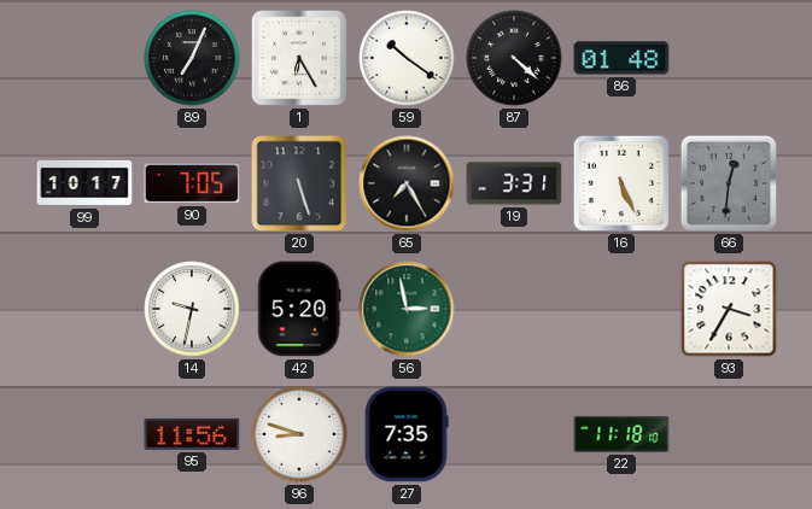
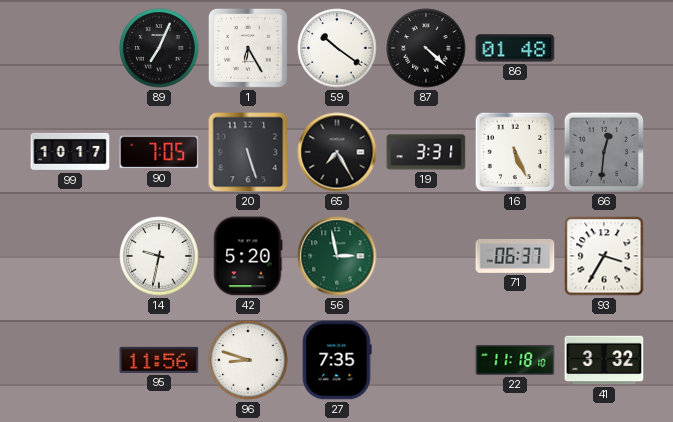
71: none -> 06:37
41: none -> 3:32
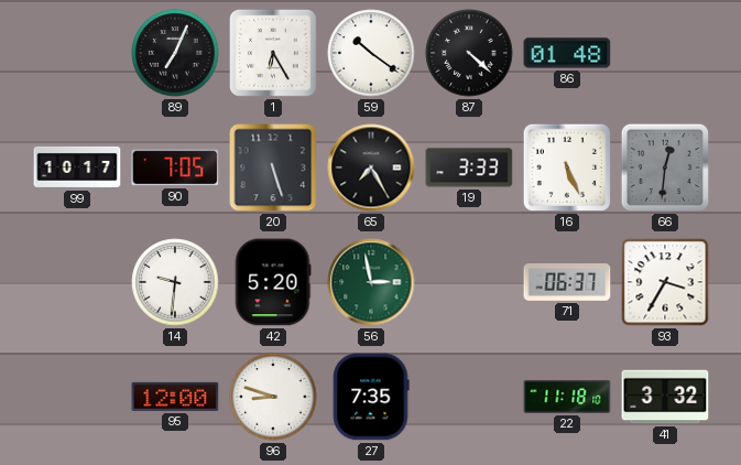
19: 3:31 -> 3:33
14: 9:32 -> 9:31
95: 11:56 -> 12:00
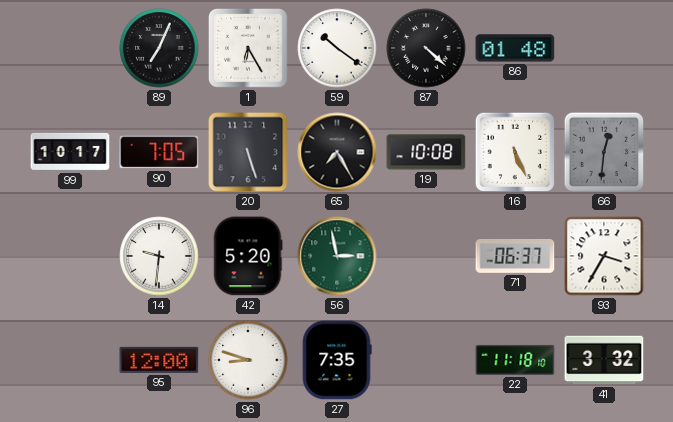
19: 3:33 -> 10:08
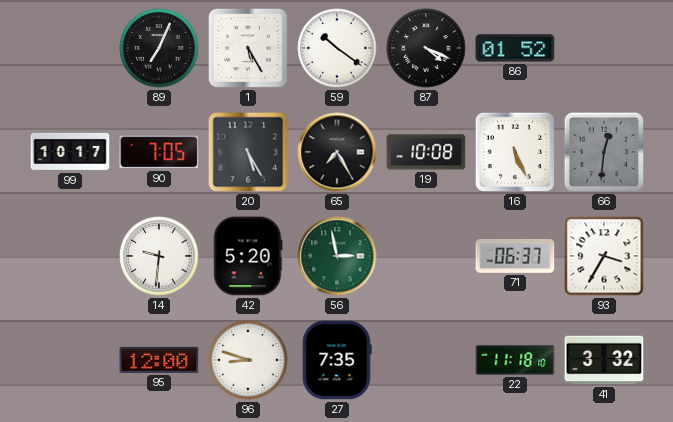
1: 6:25 -> 5:25
87: 4:22 -> 4:19
86: 01:48 -> 01:52
20: 5:27 -> 5:25
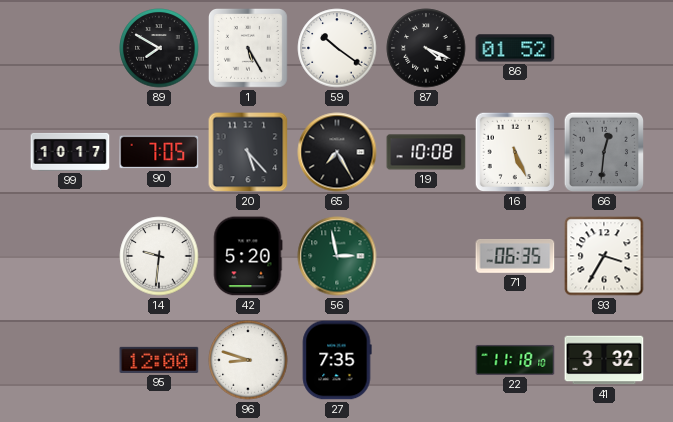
89: 7:04 -> 7:50
20: 5:25 -> 5:23
71: 06:37 -> 06:35
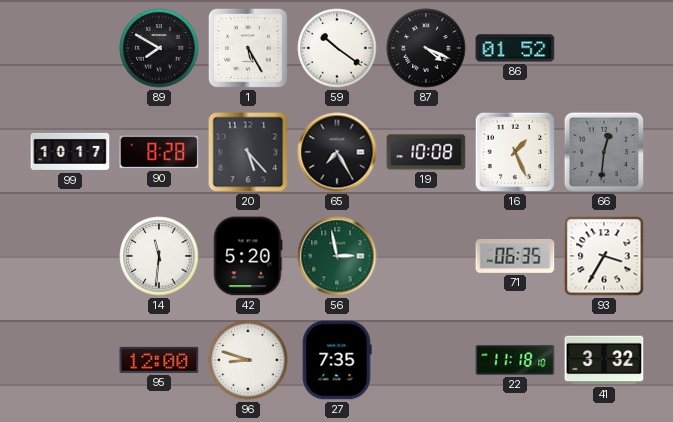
90: 7:05 -> 8:28
16: 5:26 -> 1:26
14: 9:31 -> 11:31
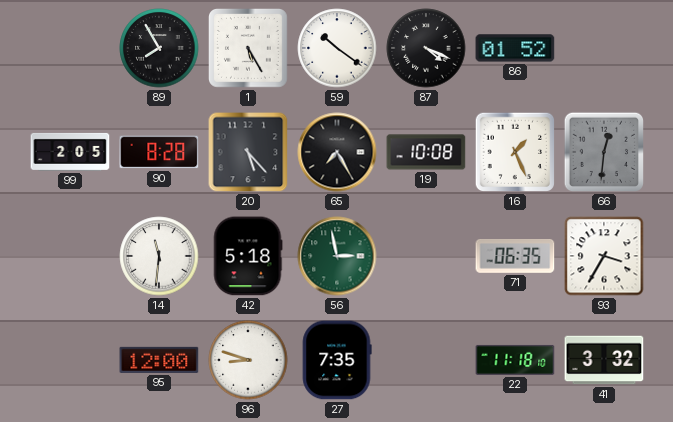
89: 7:50 -> 7:55
99: 10:17 -> 2:05
42: 5:20 -> 5:18
